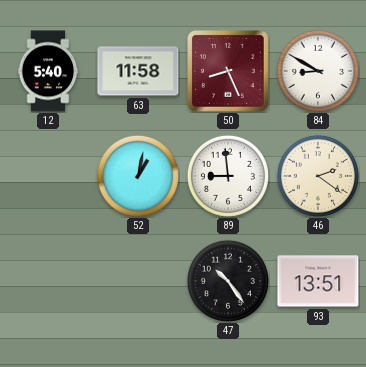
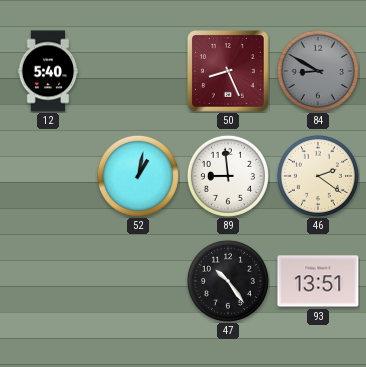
63: 11:58 -> none
84 dial: white -> grey
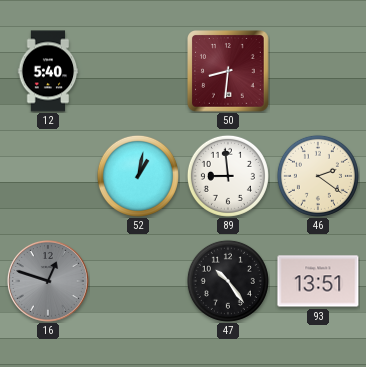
50: 8:26 -> 8:31
84: 8:50 -> none
16: none -> 12:48
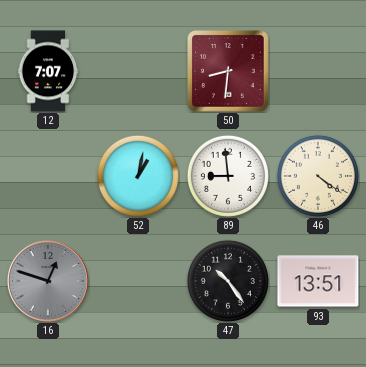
12: 5:40 -> 7:07
46: 2:21 -> 4:21
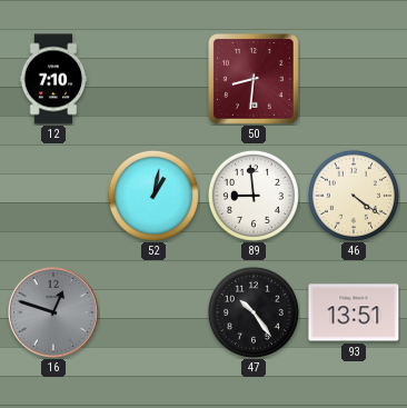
12: 7:07 -> 7:10
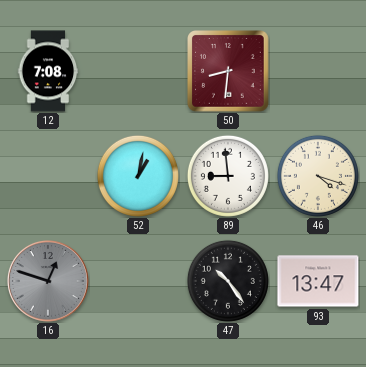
12: 7:10 -> 7:08
46: 4:21 -> 4:18
93: 13:51 -> 13:47
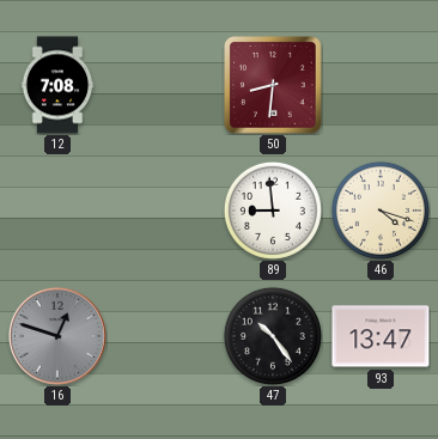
52: 1:02 -> none
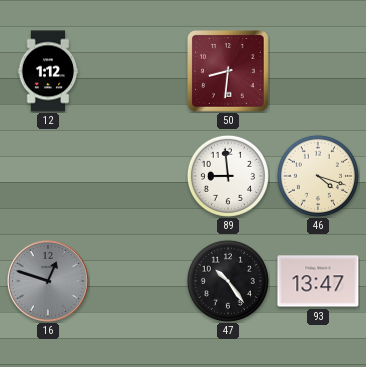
12: 7:08 -> 1:12
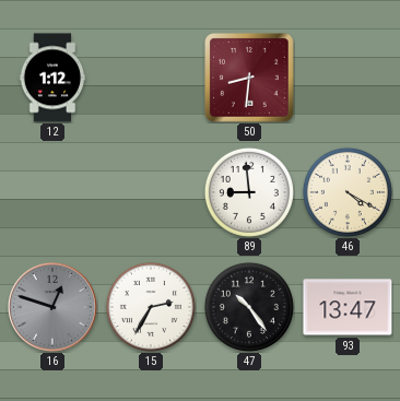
46: 4:18 -> 4:20
15: none -> 2:35
